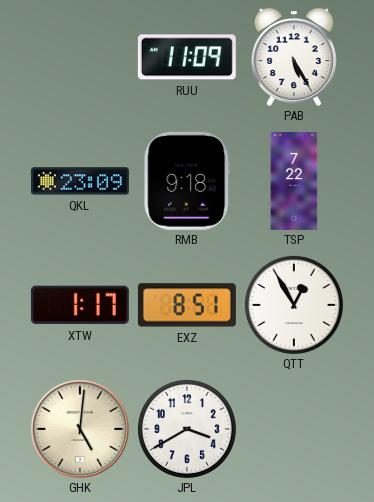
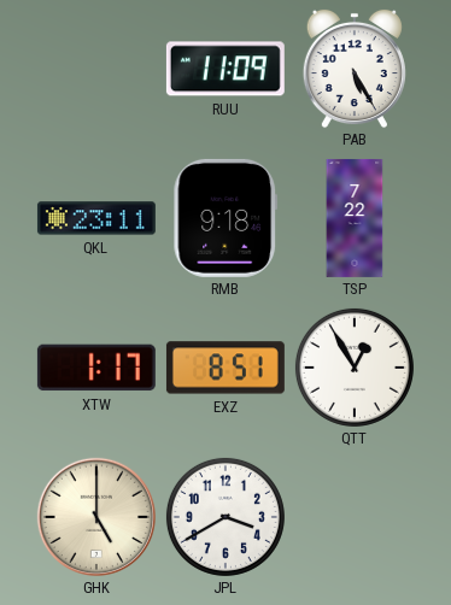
QKL: 23:09 -> 23:11
GHK: 5:01 -> 5:00
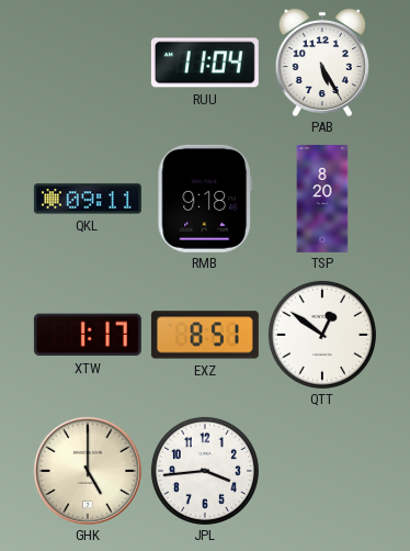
RUU: 11:09 -> 11:04
QKL: 23:11 -> 09:11
TSP: 7:22 -> 8:20
QTT: 12:55 -> 12:51
JPL: 3:40 -> 3:44
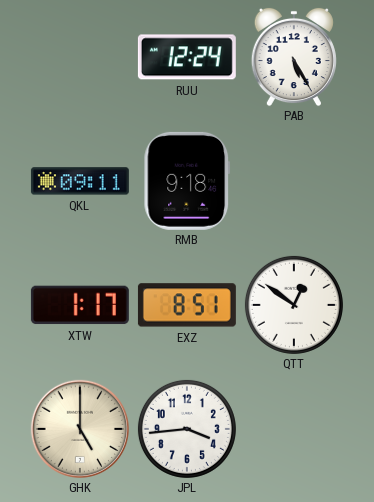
RUU: 11:04 -> 12:24
TSP: 8:20 -> none
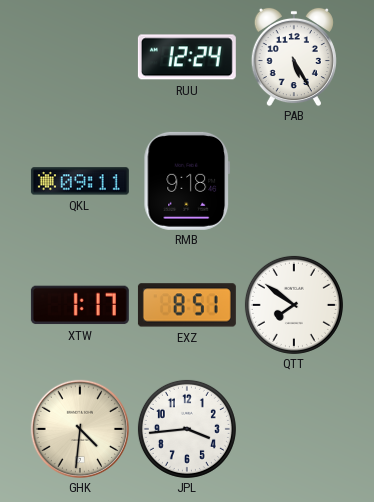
QTT: 12:51 -> 7:51
GHK: 5:00 -> 4:31
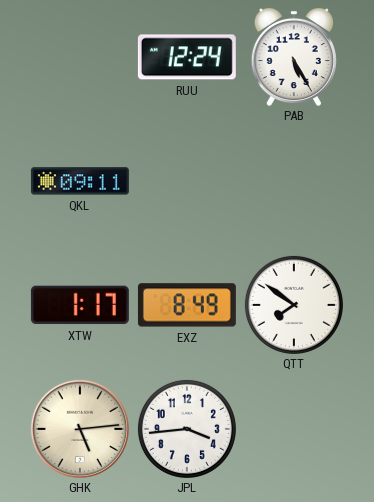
RMB: 9:18 -> none
EXZ: 8:51 -> 8:49
GHK: 4:31 -> 5:14
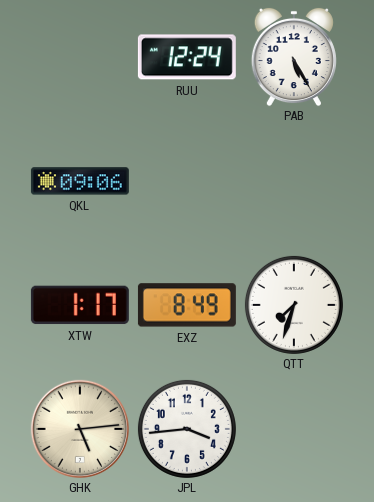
QKL: 09:11 -> 09:06
QTT: 7:51 -> 7:33
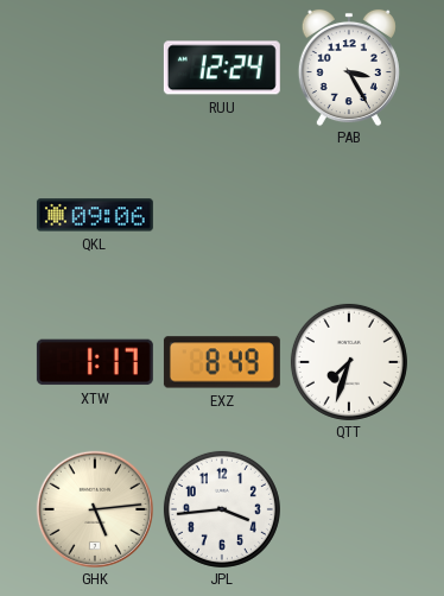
PAB: 5:25 -> 3:25
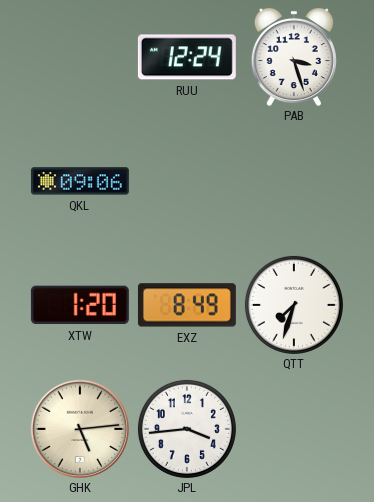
PAB: 3:25 -> 3:27
XTW: 1:17 -> 1:20
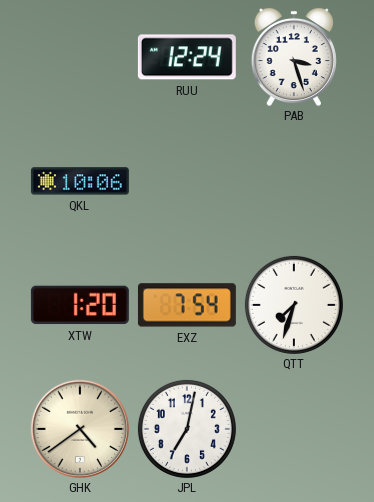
QKL: 09:06 -> 10:06
EXZ: 8:49 -> 7:54
GHK: 5:14 -> 4:39
JPL: 3:44 -> 7:02
